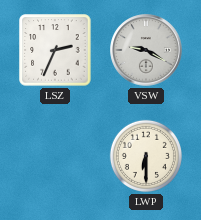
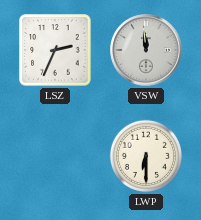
VSW: 9:20 -> 11:59
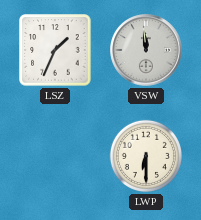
LSZ: 2:34 -> 1:34
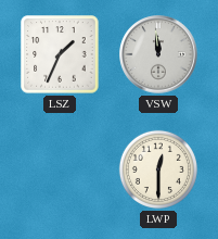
LWP: 6:30 -> 12:30
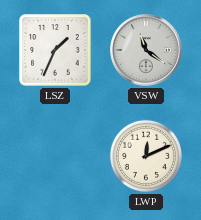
VSW: 11:59 -> 11:21
LWP: 12:30 -> 12:11
